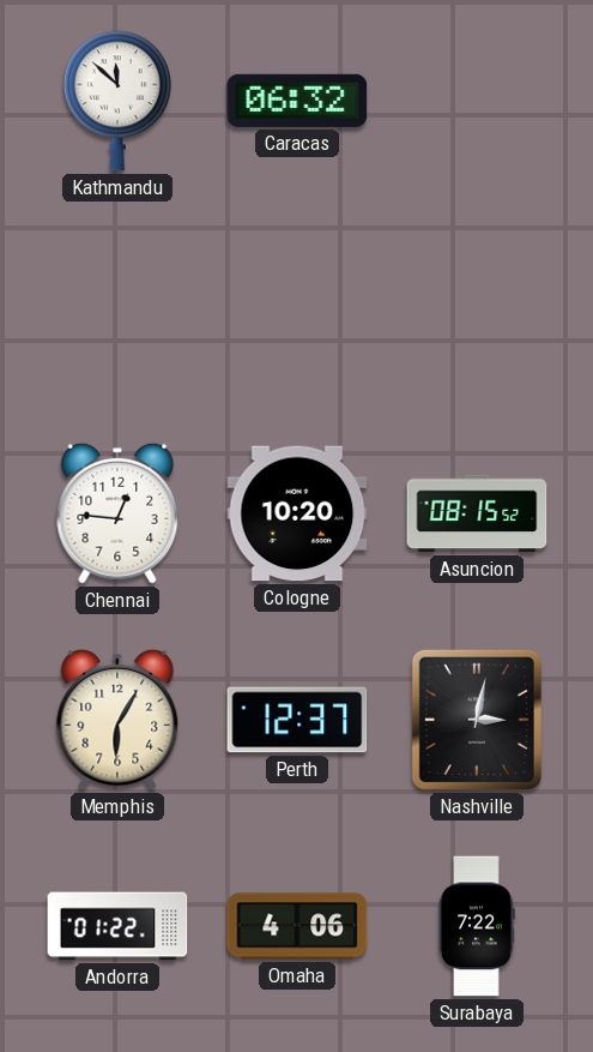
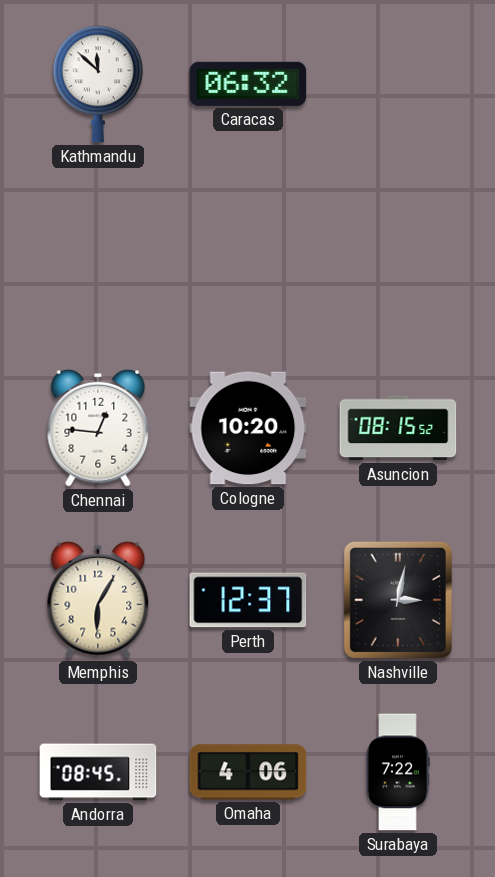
Andorra: 01:22 -> 08:45
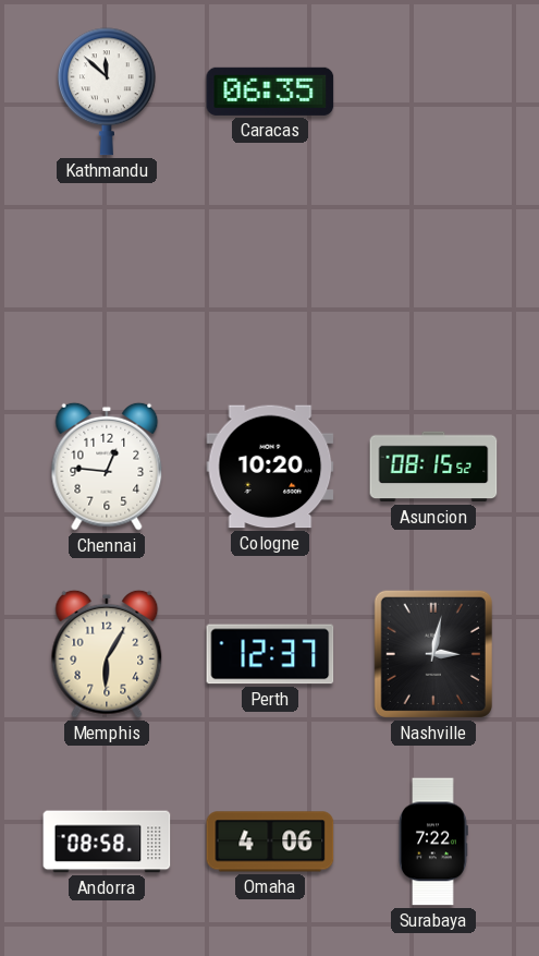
Caracas: 06:32 -> 06:35
Andorra: 08:45 -> 08:58
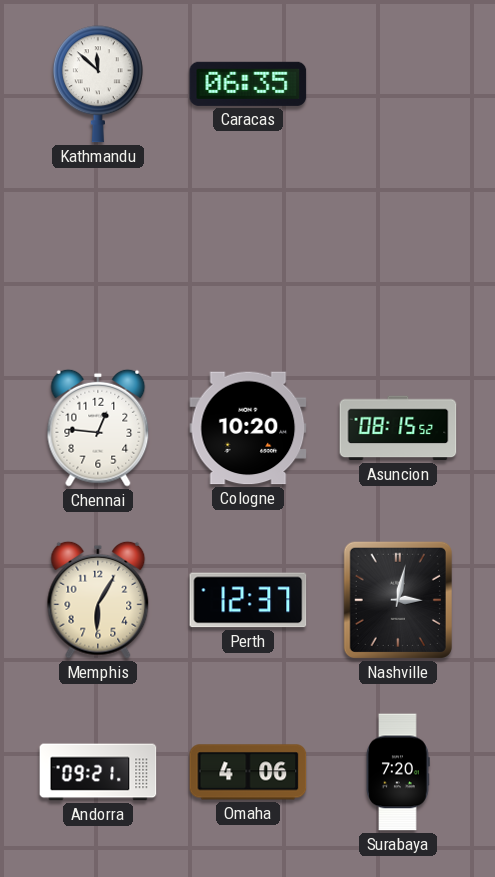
Andorra: 08:58 -> 09:21
Surabaya: 7:22 -> 7:20
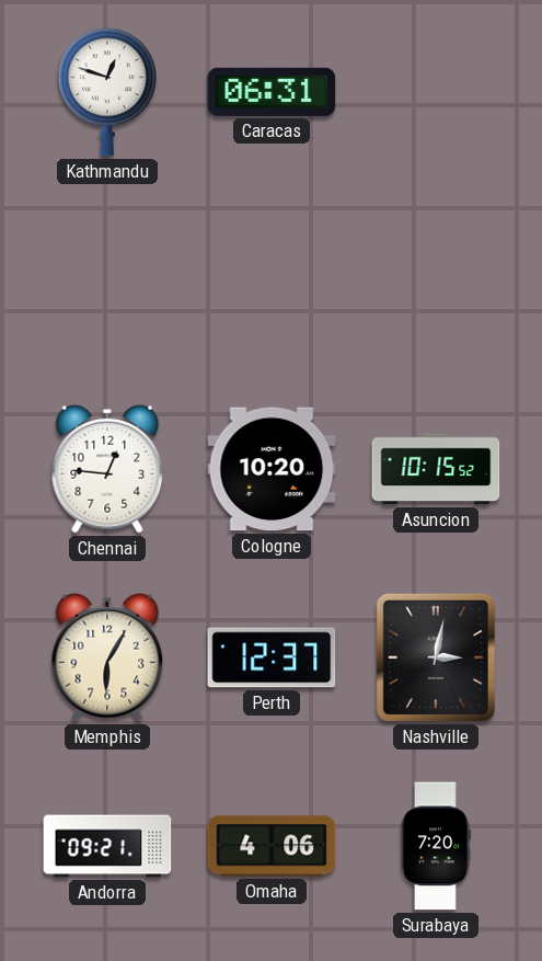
Kathmandu: 11:52 -> 12:48
Caracas: 06:35 -> 06:31
Asuncion: 08:15 -> 10:15
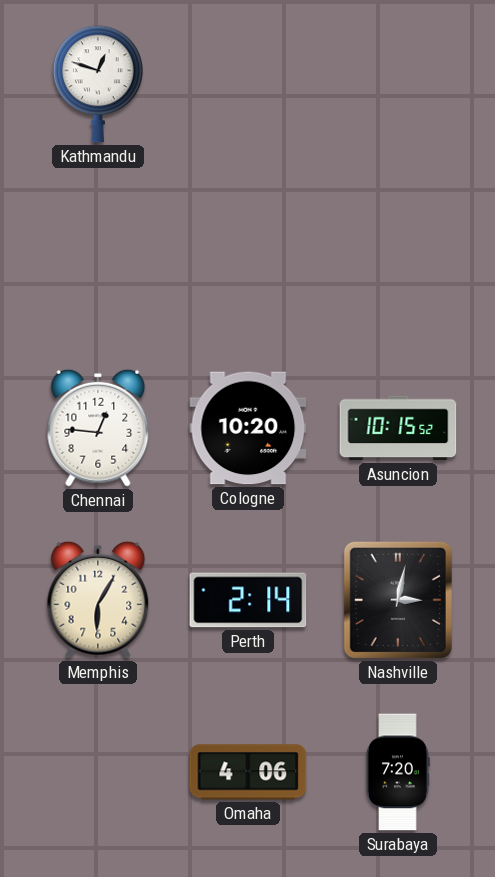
Caracas: 06:31 -> none
Perth: 12:37 -> 2:14
Andorra: 09:21 -> none
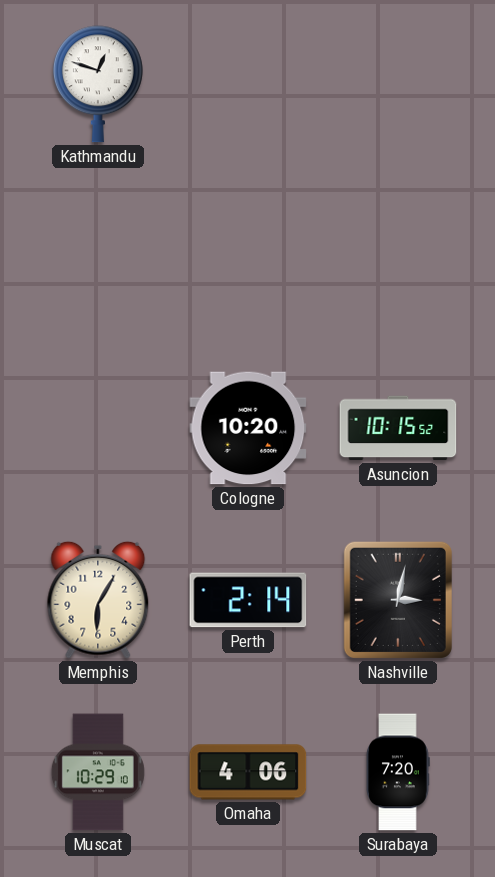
Chennai: 12:46 -> none
Muscat: none -> 10:29
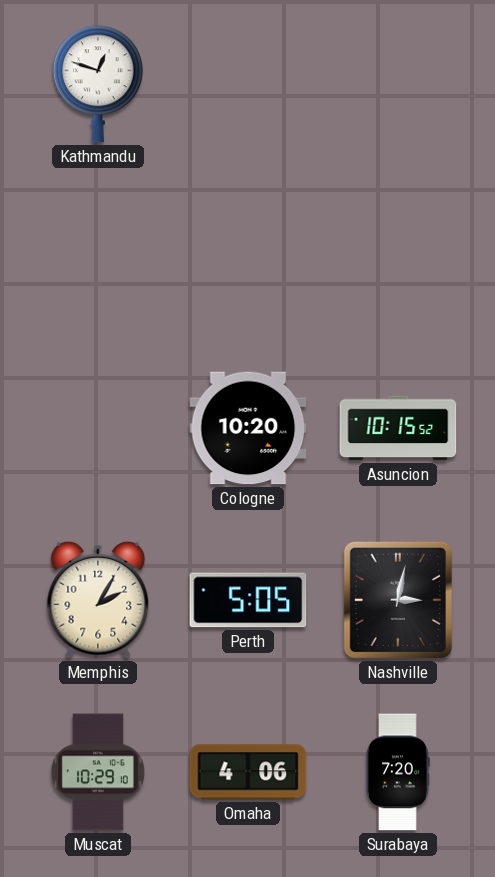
Memphis: 6:05 -> 2:05
Perth: 2:14 -> 5:05
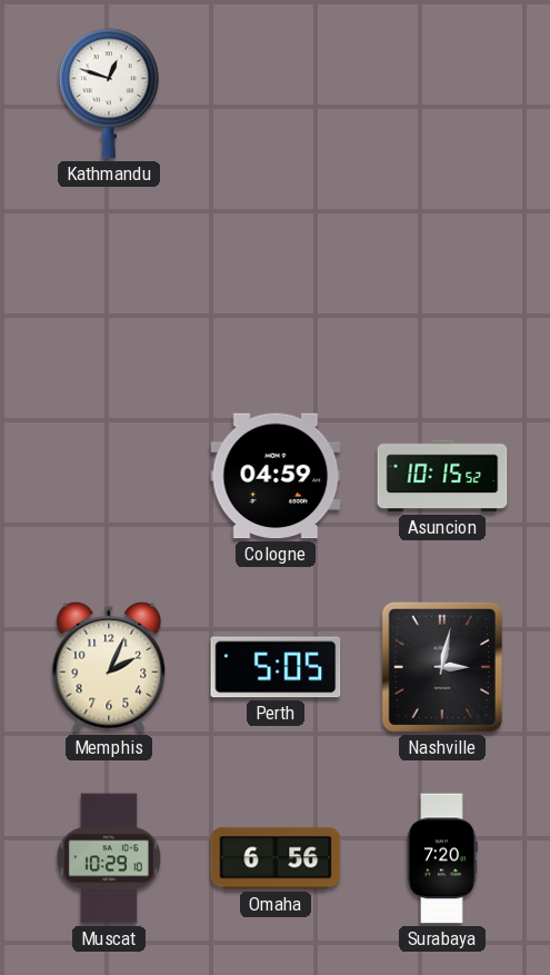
Cologne: 10:20 -> 04:59
Memphis: 2:05 -> 2:04
Omaha: 4:06 -> 6:56
